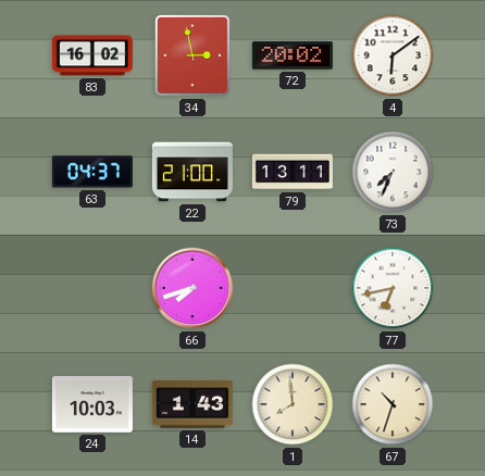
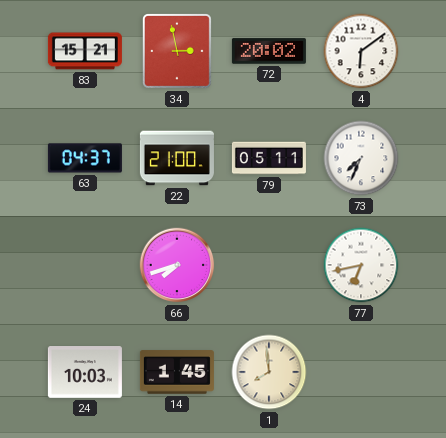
83: 16:02 -> 15:21
79: 13:11 -> 05:11
14: 1:43 -> 1:45
67: 10:33 -> none
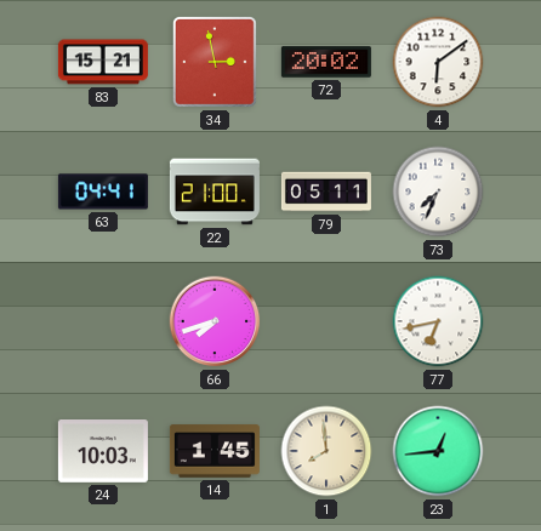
63: 04:37 -> 04:41
23: none -> 12:44
